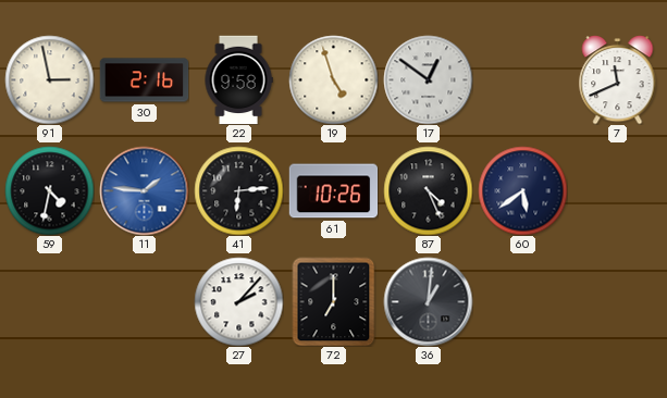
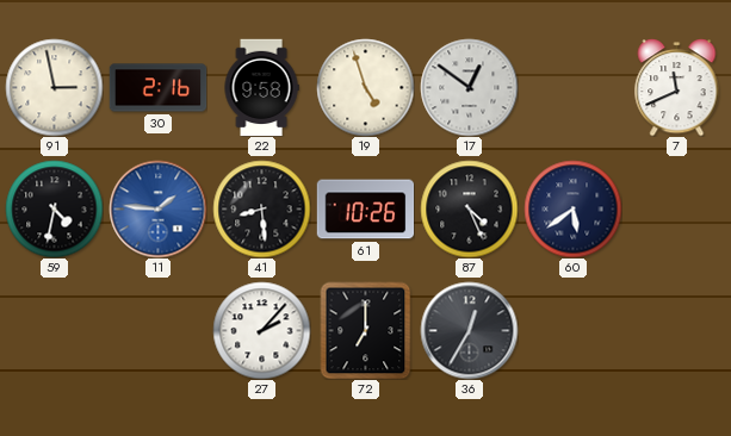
41: 6:14 -> 8:29
36: 1:01 -> 12:35
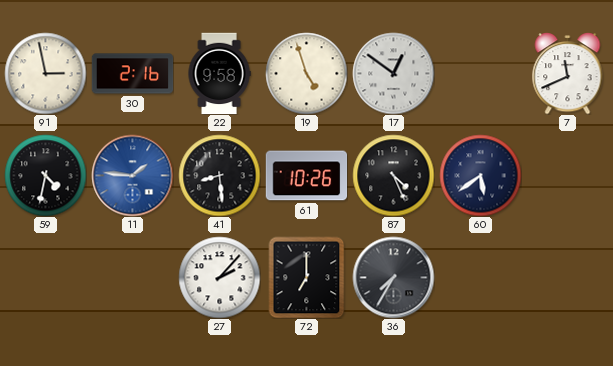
36: 12:35 -> 7:35
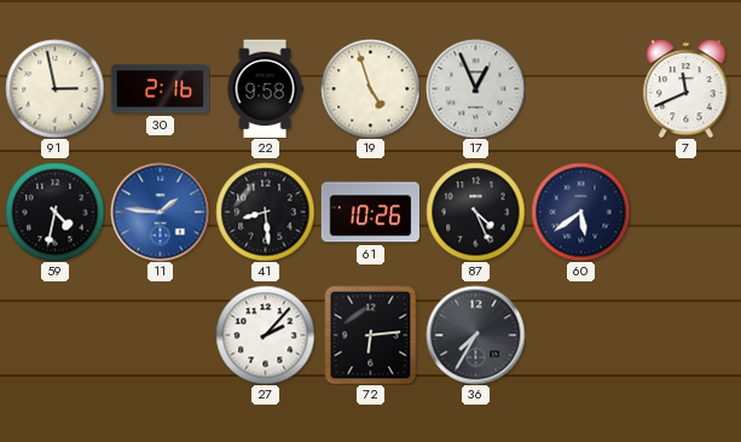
17: 12:51 -> 12:56
72: 7:00 -> 6:14
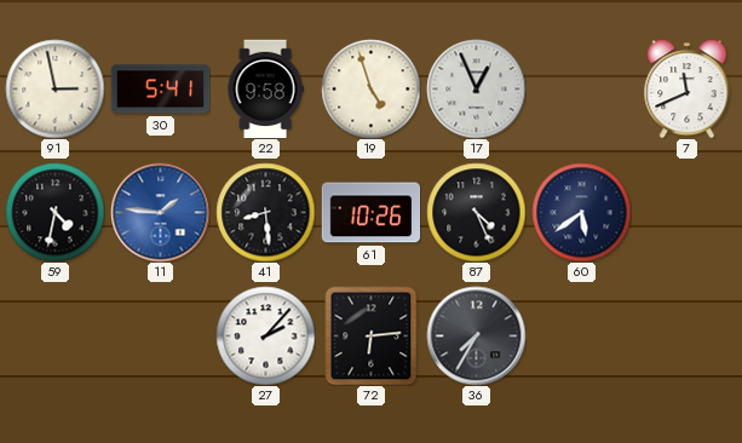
30: 2:16 -> 5:41
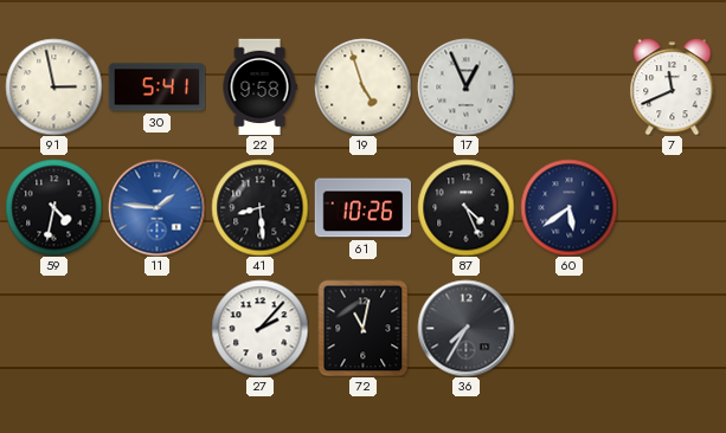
72: 6:14 -> 11:02
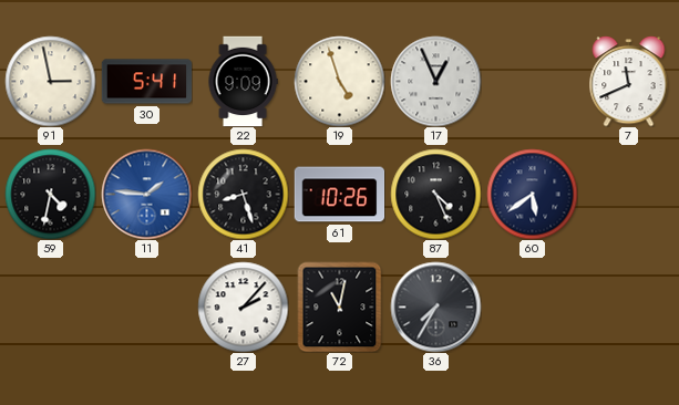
22: 9:58 -> 9:09
41: 8:29 -> 8:27
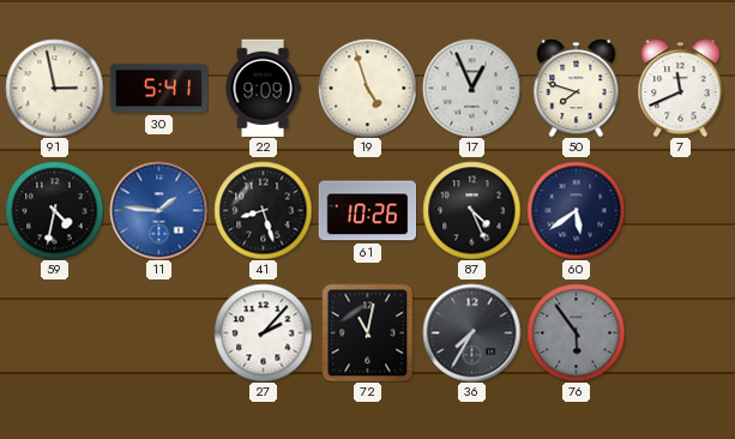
50: none -> 7:48
76: none -> 5:54
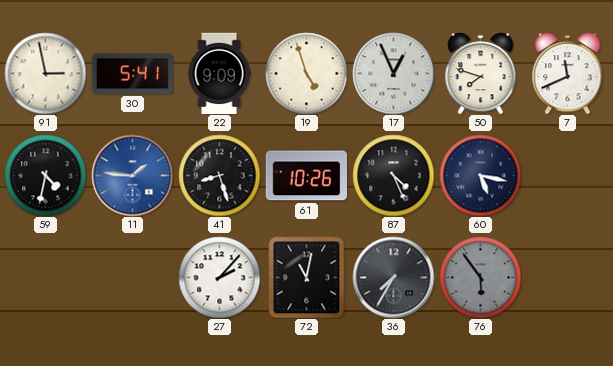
60: 5:39 -> 5:17
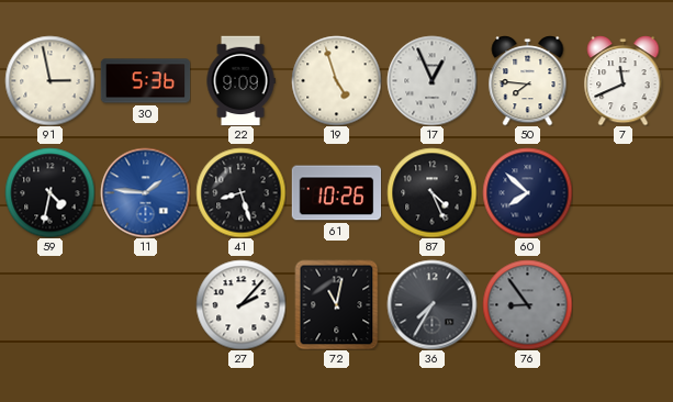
30: 5:41 -> 5:36
50: 7:48 -> 7:46
60: 5:17 -> 7:52
76: 5:54 -> 8:54
